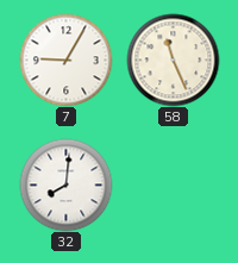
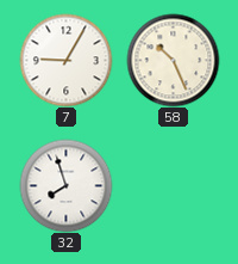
58: 11:26 -> 10:26
32: 8:01 -> 7:57
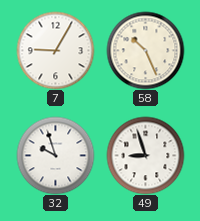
32: 7:57 -> 9:57
49: none -> 8:57
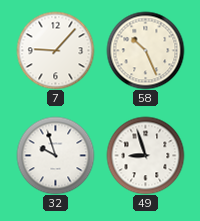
7: 9:05 -> 9:07
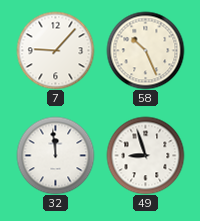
32: 9:57 -> 11:59
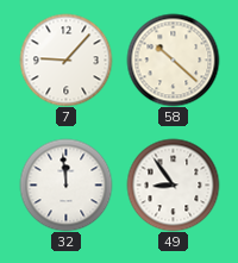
58: 10:26 -> 10:22
49: 8:57 -> 8:54
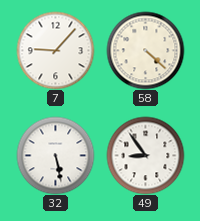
58: 10:22 -> 4:22
32: 11:59 -> 5:28
